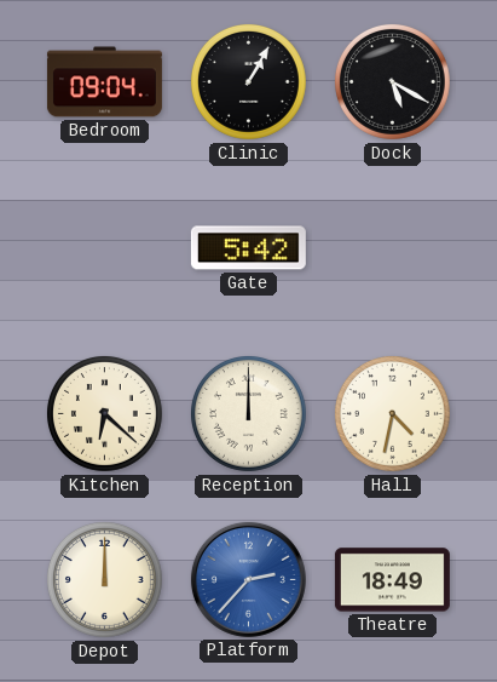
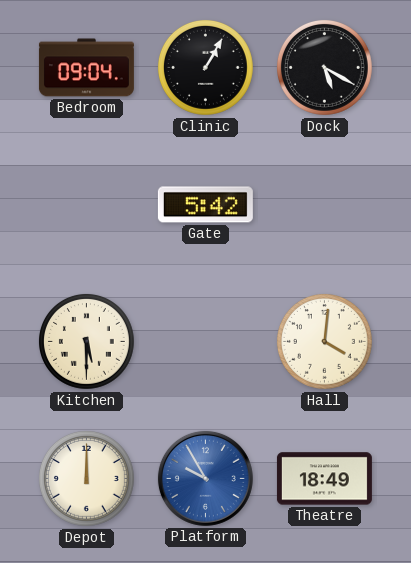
Kitchen: 6:22 -> 5:30
Reception: 12:00 -> none
Hall: 4:32 -> 4:01
Platform: 2:37 -> 9:55
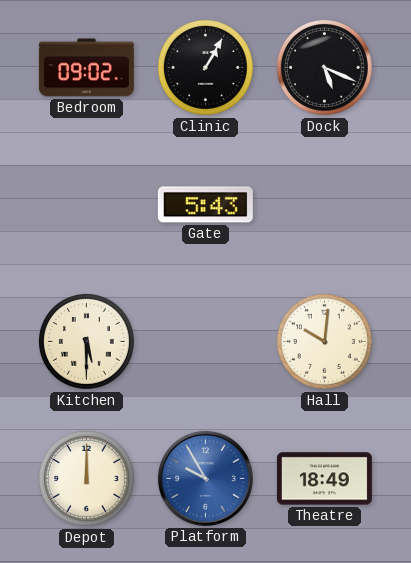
Bedroom: 09:04 -> 09:02
Dock: 5:20 -> 5:19
Gate: 5:42 -> 5:43
Hall: 4:01 -> 10:01
